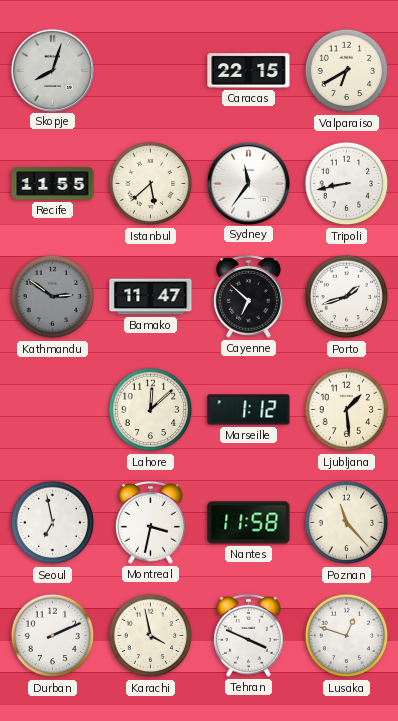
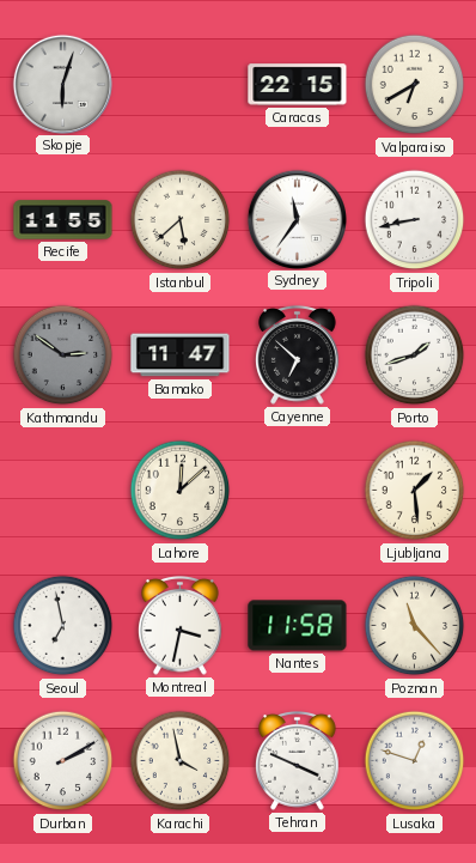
Skopje: 8:03 -> 6:03
Marseille: 1:12 -> none
Durban: 2:11 -> 2:10
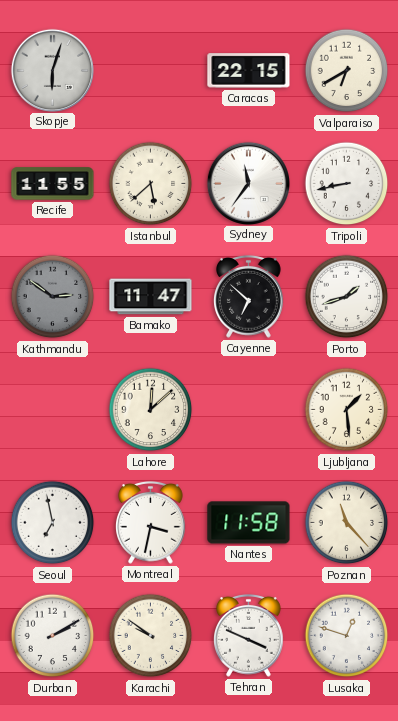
Karachi: 3:58 -> 9:51
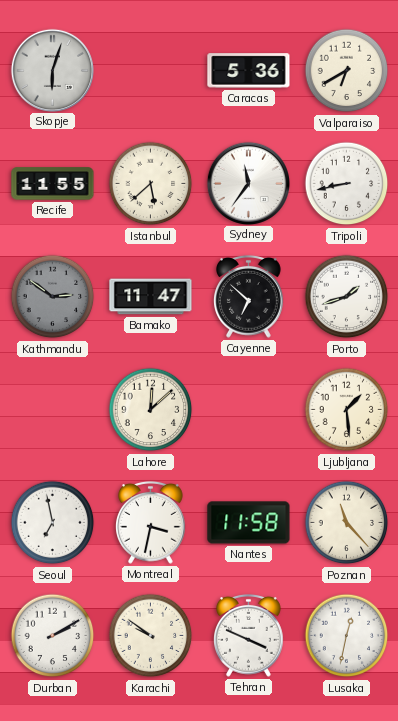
Caracas: 22:15 -> 5:36
Lusaka: 12:48 -> 12:32
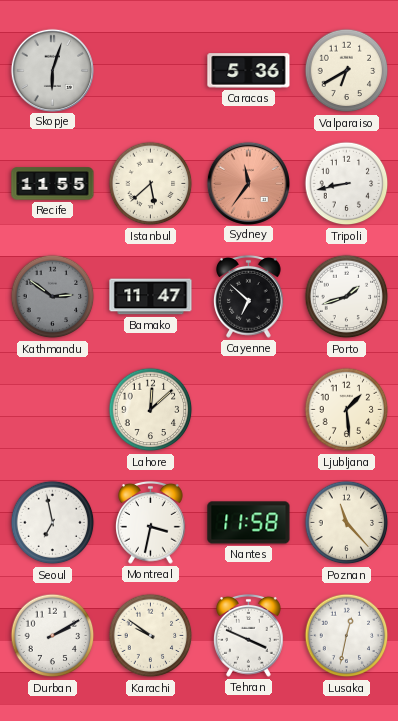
Sydney dial: white -> salmon
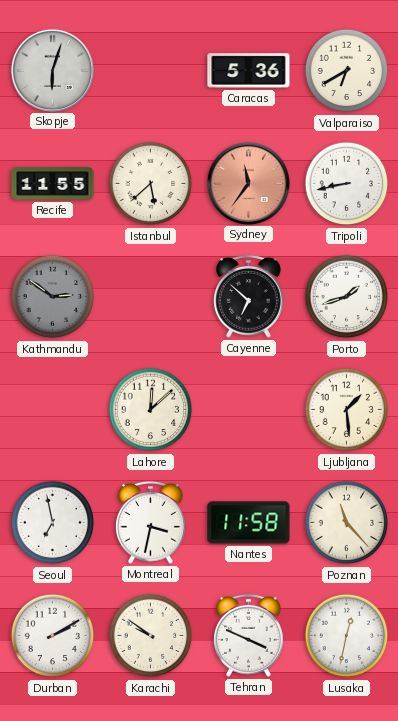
Bamako: 11:47 -> none
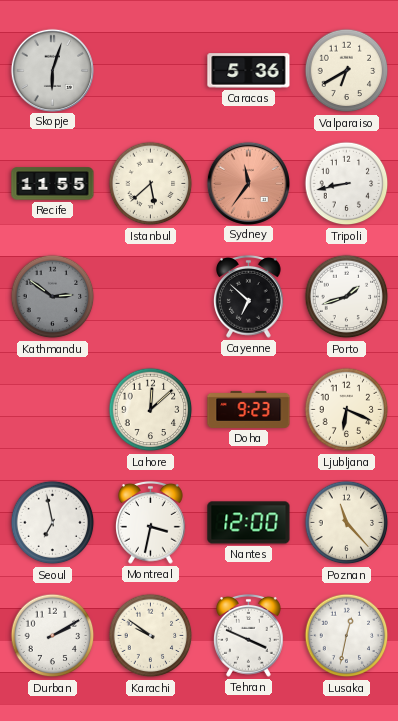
Doha: none -> 9:23
Ljubljana: 1:29 -> 6:19
Nantes: 11:58 -> 12:00
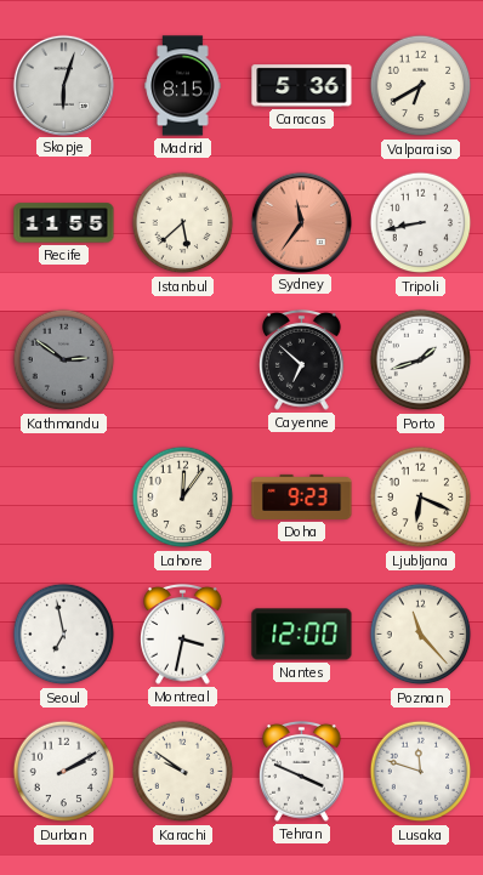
Madrid: none -> 8:15
Lahore: 12:08 -> 12:06
Lusaka: 12:32 -> 11:48
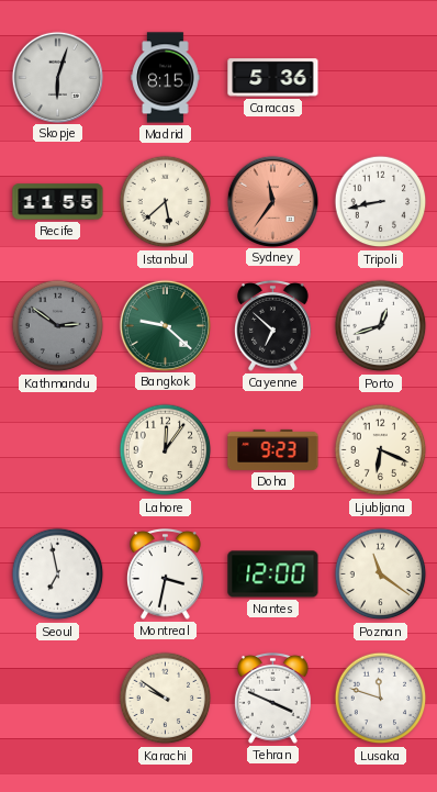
Valparaiso: 6:40 -> none
Bangkok: none -> 9:22
Porto: 1:42 -> 12:42
Poznan: 11:23 -> 11:21
Durban: 2:10 -> none
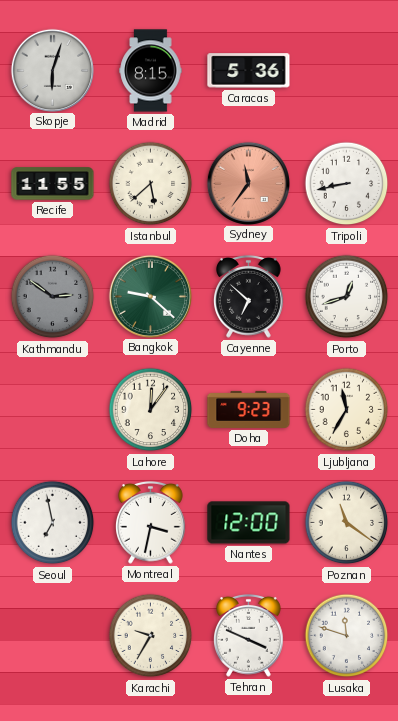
Ljubljana: 6:19 -> 11:35
Karachi: 9:51 -> 9:35
